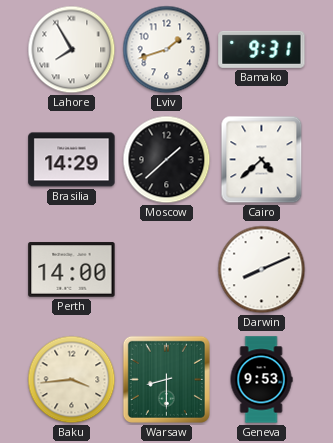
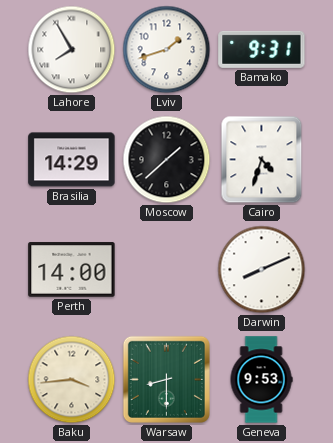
Cairo: 4:38 -> 4:33
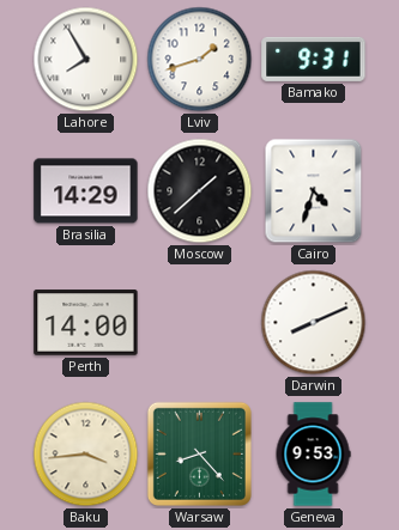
Warsaw: 8:30 -> 8:23
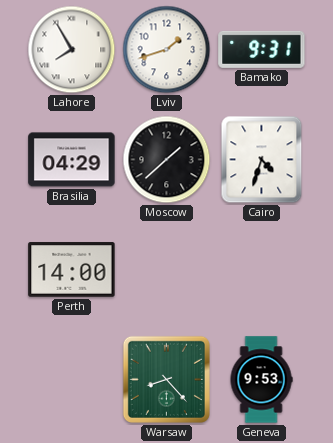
Brasilia: 14:29 -> 04:29
Darwin: 8:11 -> none
Baku: 3:44 -> none
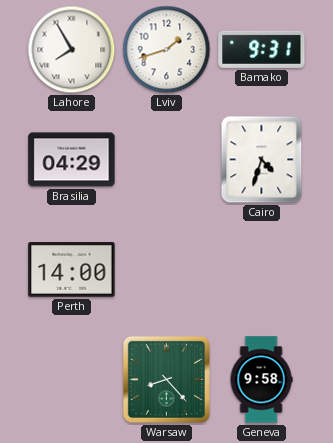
Moscow: 1:38 -> none
Geneva: 9:53 -> 9:58
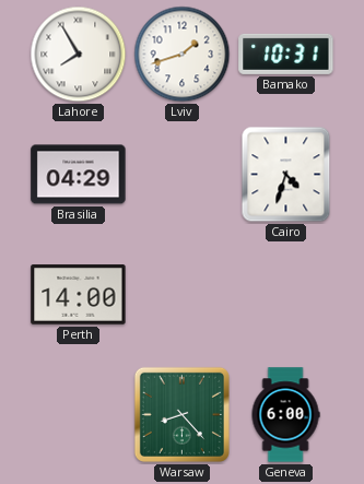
Bamako: 9:31 -> 10:31
Geneva: 9:58 -> 6:00
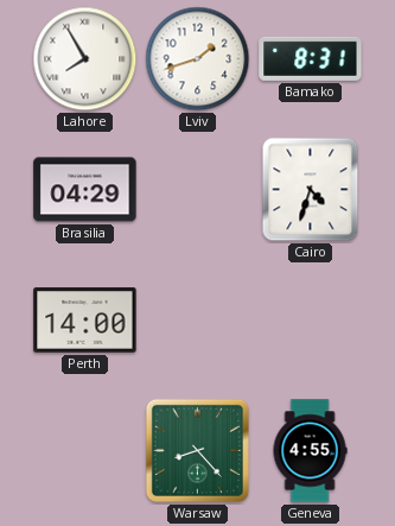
Bamako: 10:31 -> 8:31
Geneva: 6:00 -> 4:55
